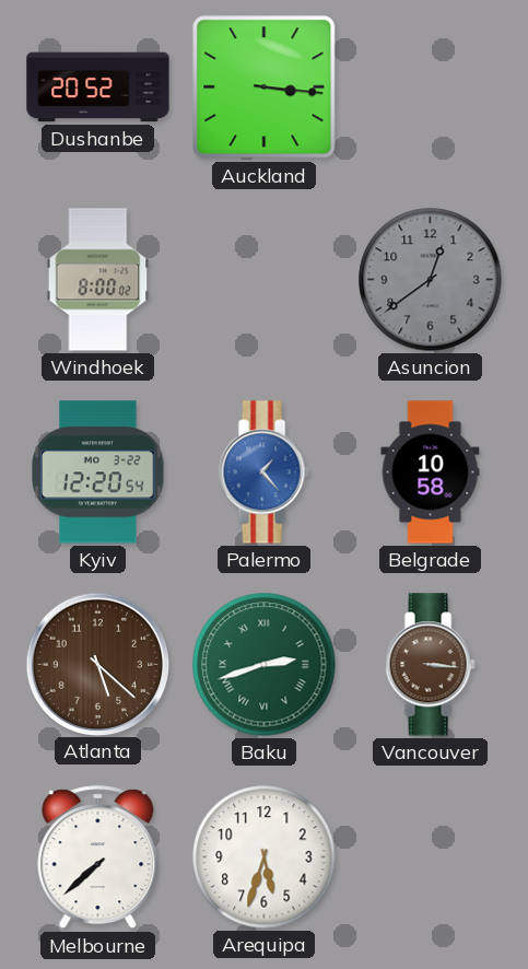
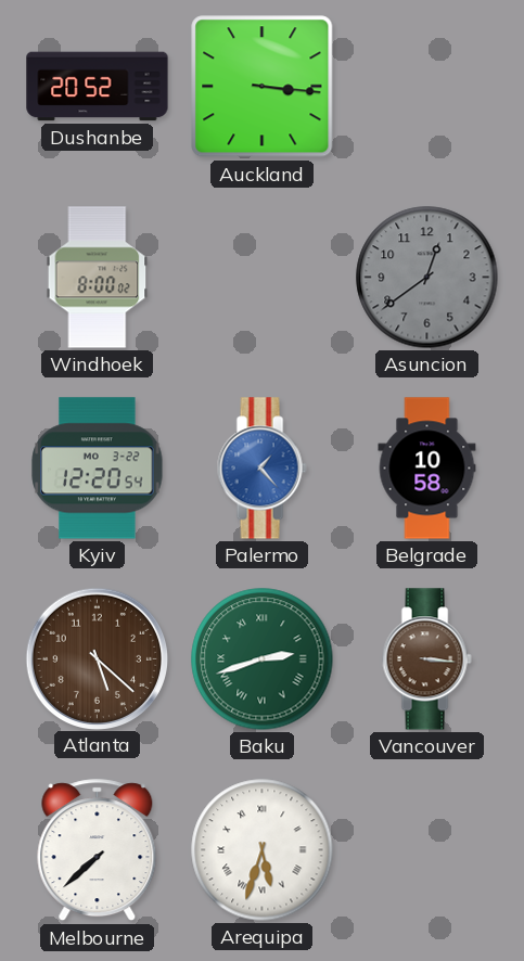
Arequipa numerals: Arabic -> Roman
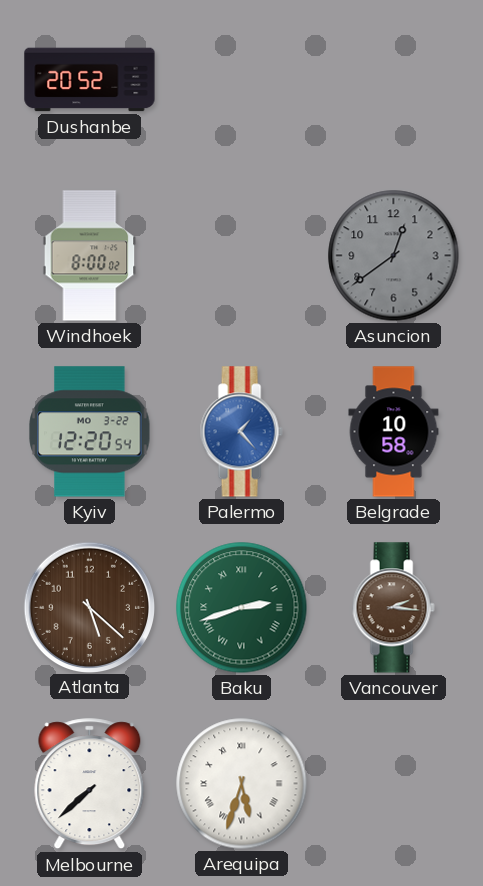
Auckland: 3:16 -> none
Vancouver: 3:16 -> 2:16
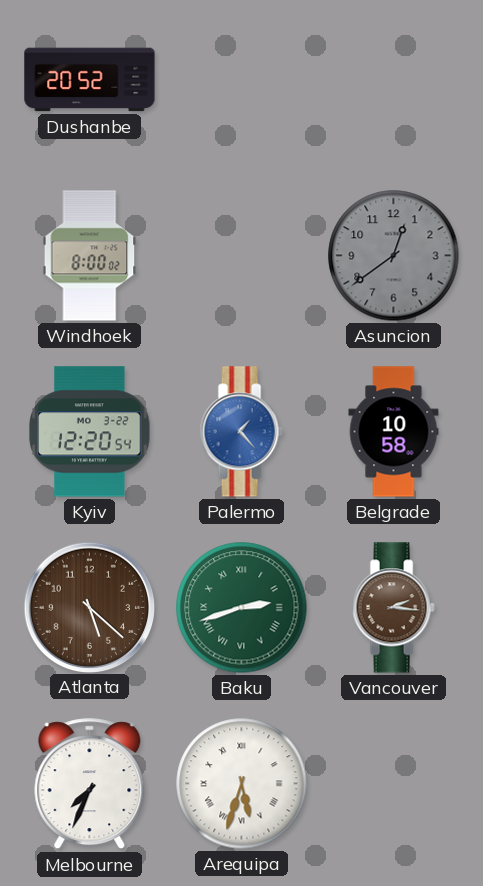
Melbourne: 7:38 -> 7:34
